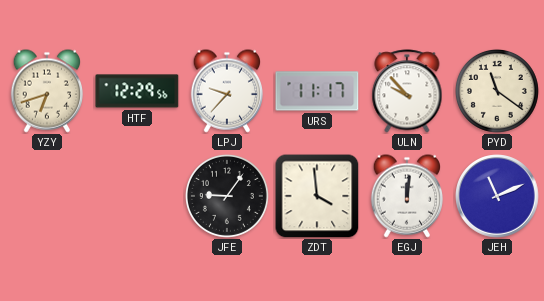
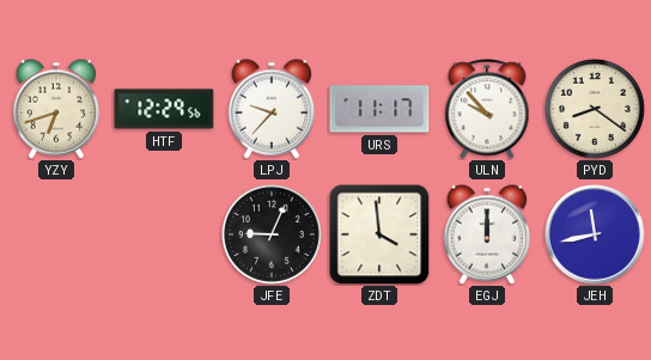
PYD: 11:21 -> 8:21
JFE: 9:06 -> 9:04
EGJ: 12:01 -> 12:00
JEH: 11:11 -> 11:43
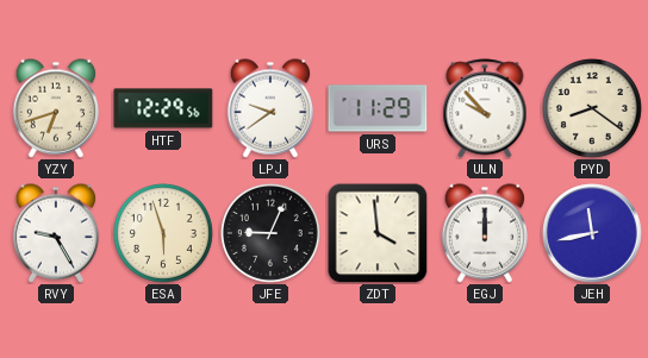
LPJ: 9:37 -> 9:39
URS: 11:17 -> 11:29
RVY: none -> 9:25
ESA: none -> 5:57
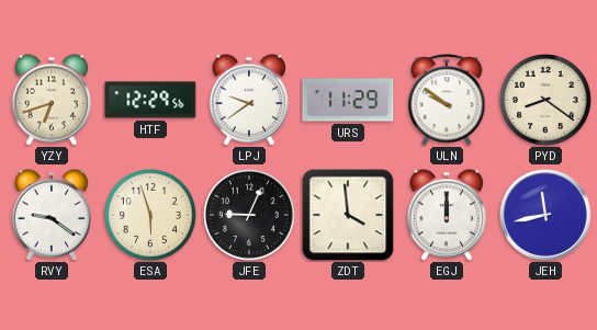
ULN: 9:53 -> 9:51
RVY: 9:25 -> 9:21
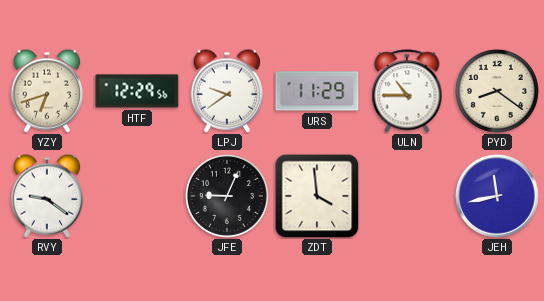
ULN: 9:51 -> 10:45
ESA: 5:57 -> none
EGJ: 12:00 -> none
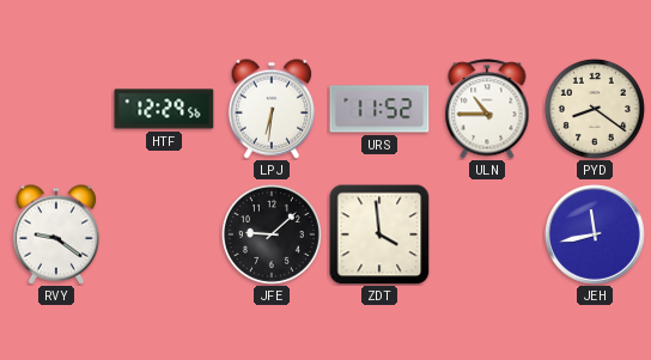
YZY: 6:42 -> none
LPJ: 9:39 -> 6:31
URS: 11:29 -> 11:52
JFE: 9:04 -> 9:08
